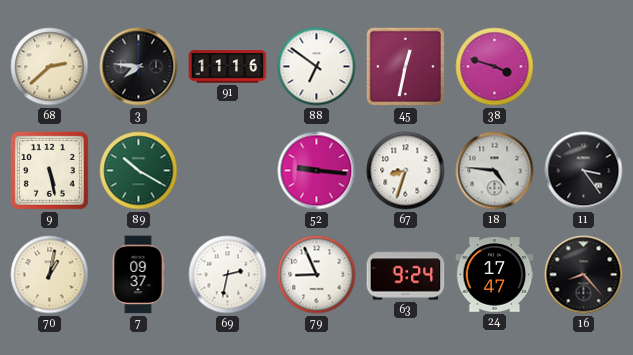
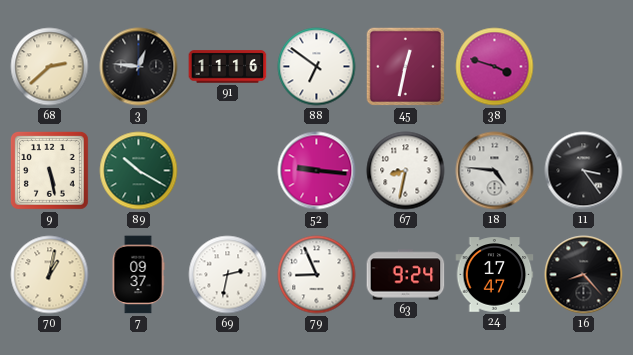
3: 7:46 -> 12:46
67: 8:33 -> 8:32
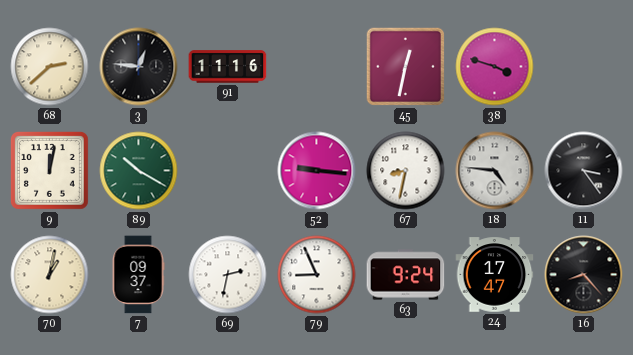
88: 6:51 -> none
9: 5:28 -> 12:02
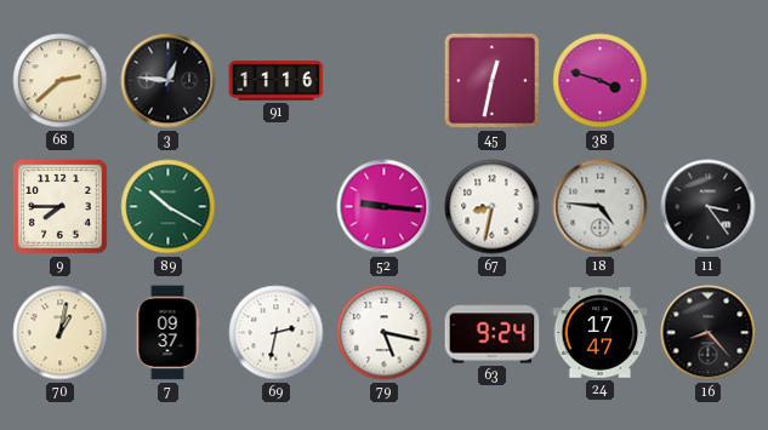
9: 12:02 -> 7:45
79: 8:56 -> 5:17
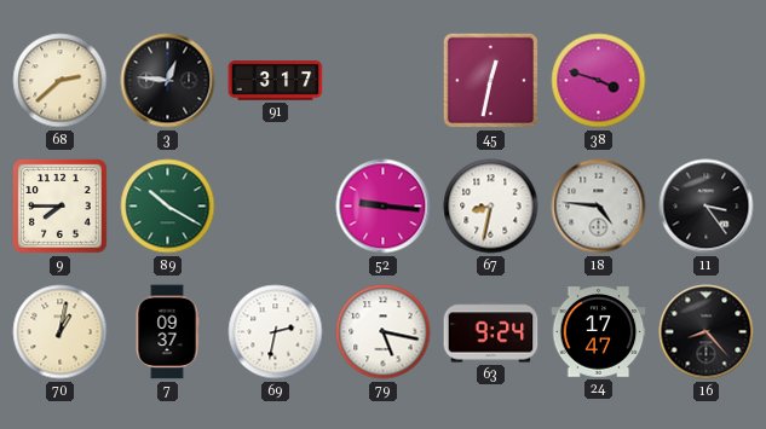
91: 11:16 -> 3:17
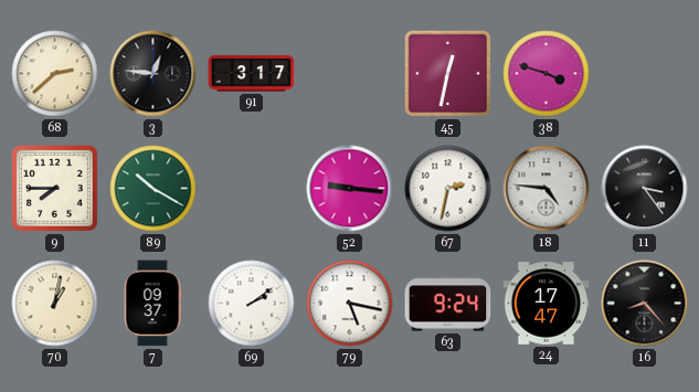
67: 8:32 -> 2:32
69: 2:32 -> 2:09
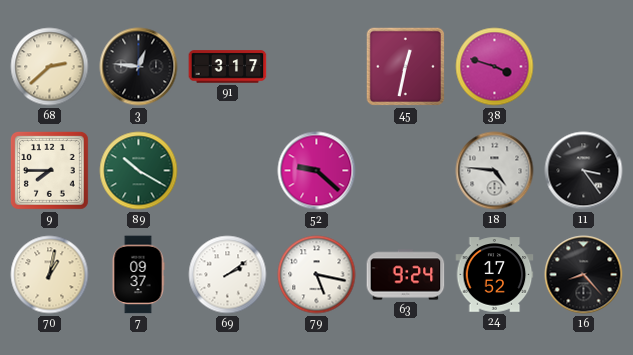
52: 9:16 -> 9:22
67: 2:32 -> none
24: 17:47 -> 17:52
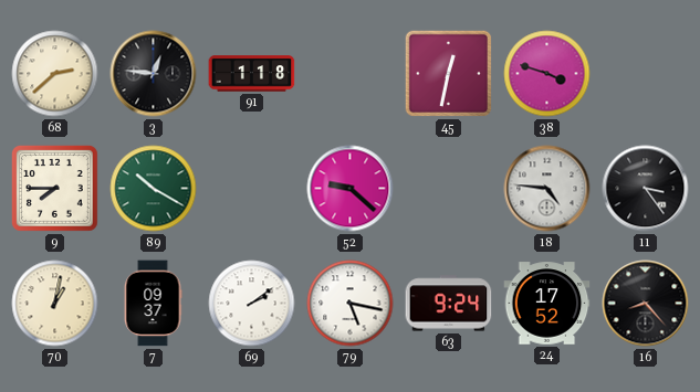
91: 3:17 -> 1:18
